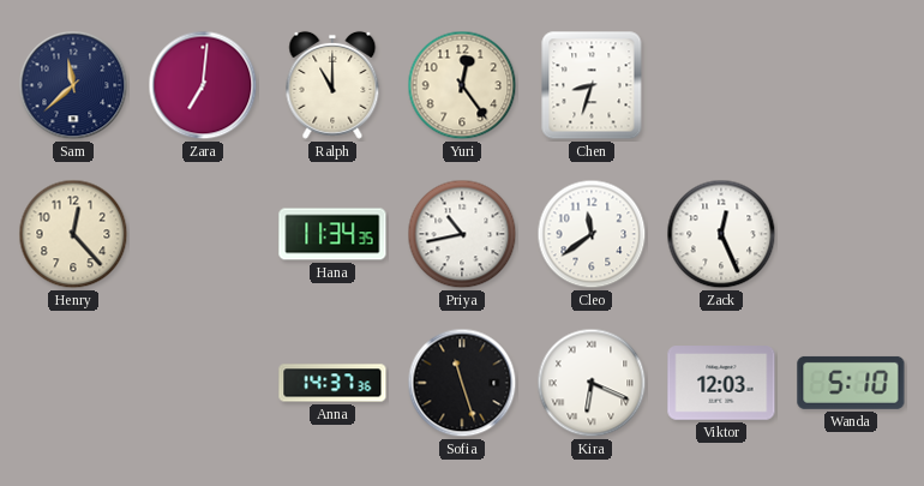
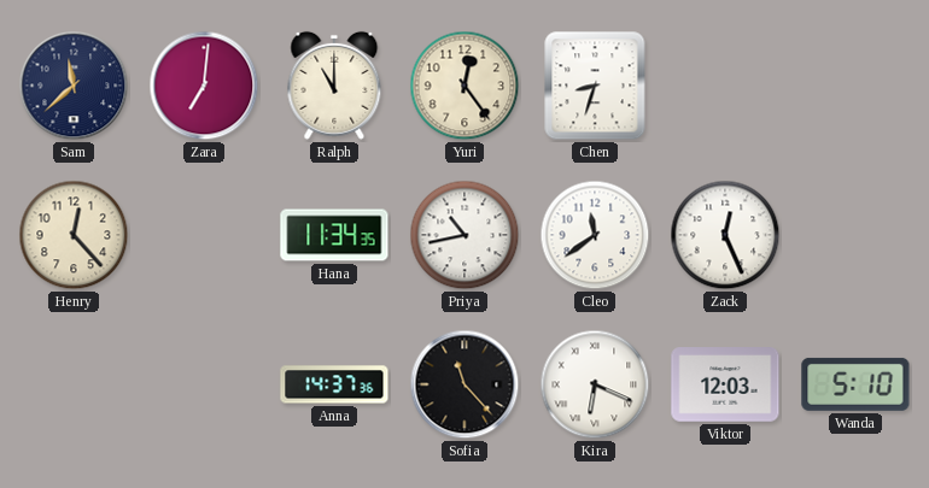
Sofia: 11:27 -> 11:23
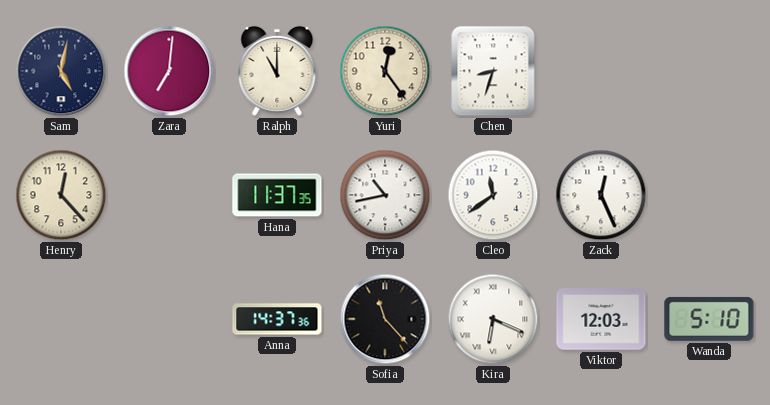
Sam: 11:38 -> 5:02
Hana: 11:34 -> 11:37
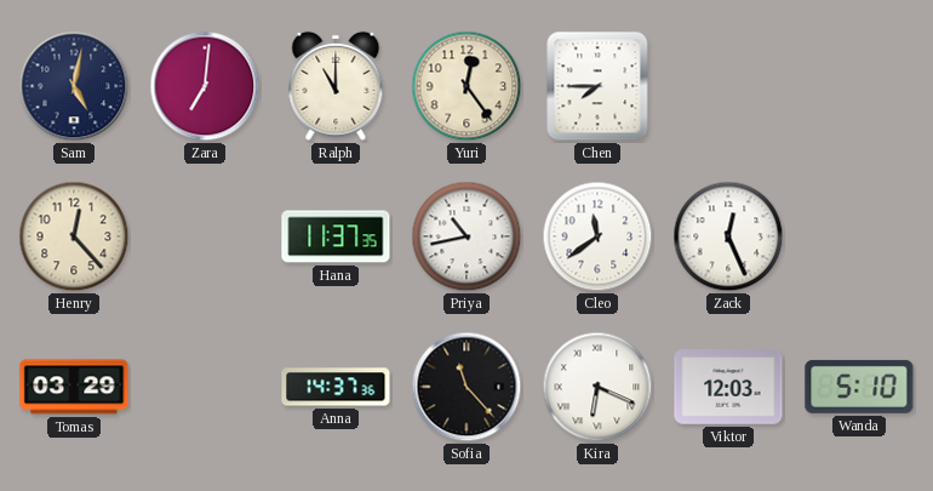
Chen: 8:33 -> 7:45
Tomas: none -> 03:29
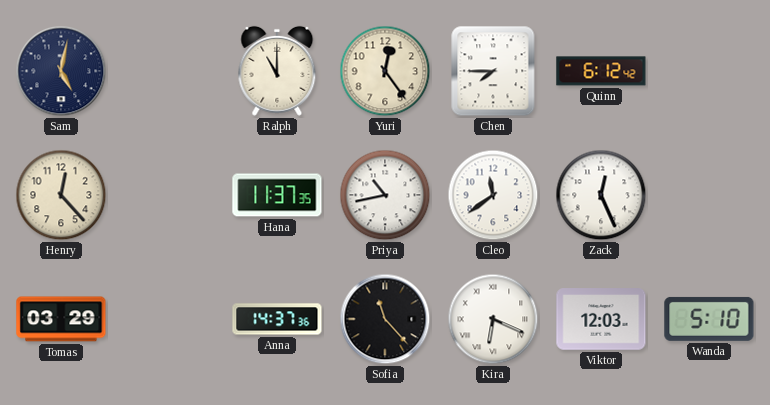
Zara: 7:01 -> none
Quinn: none -> 6:12
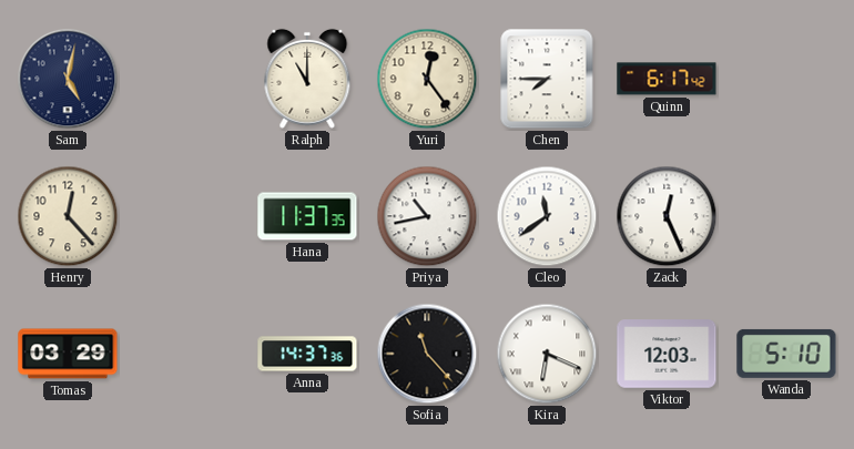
Quinn: 6:12 -> 6:17
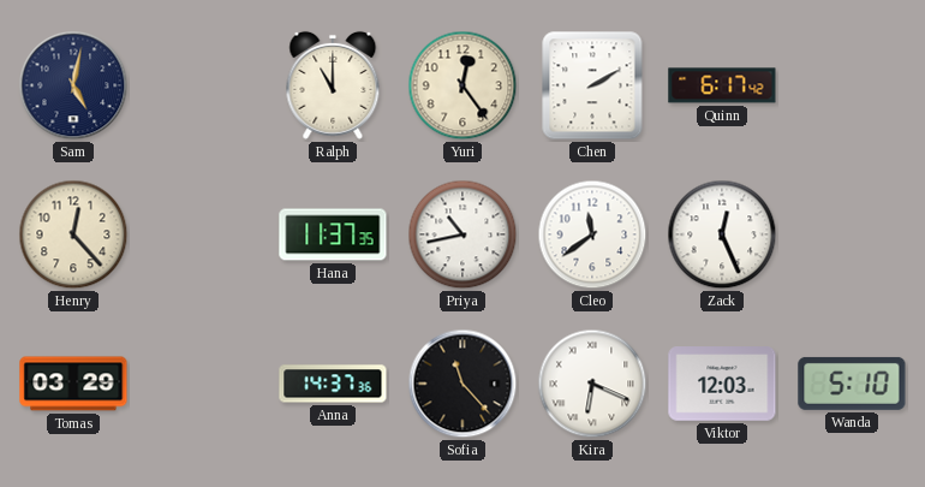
Chen: 7:45 -> 2:10
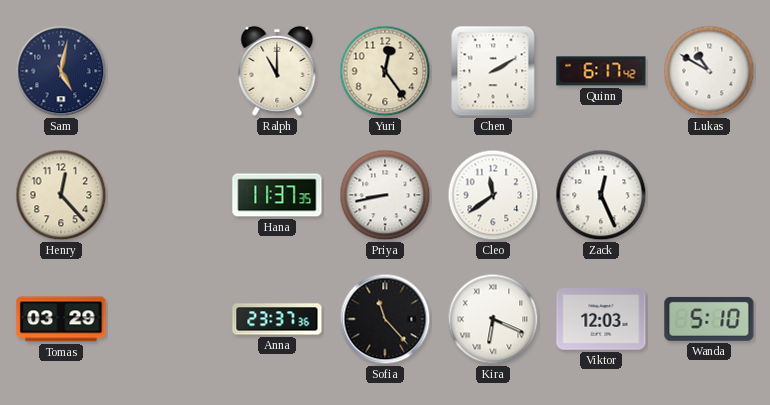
Lukas: none -> 10:50
Priya: 10:43 -> 8:43
Anna: 14:37 -> 23:37
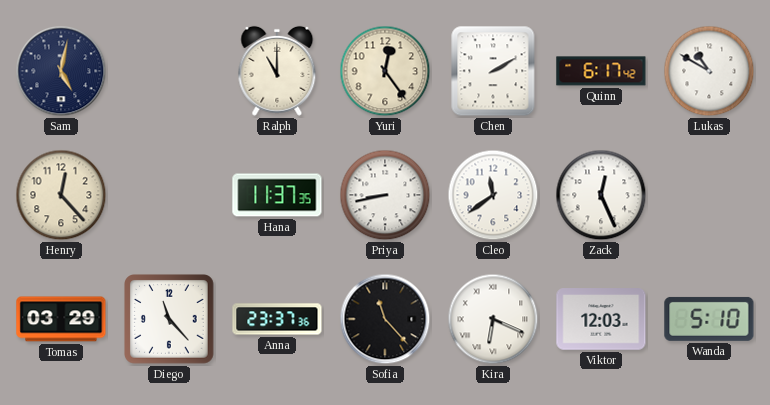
Diego: none -> 11:23
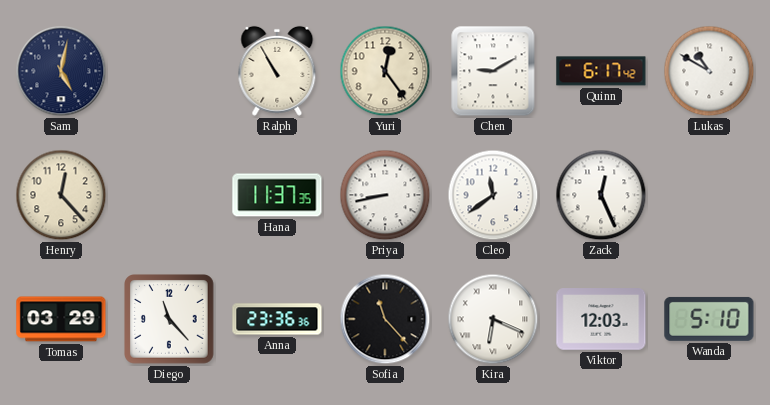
Ralph: 11:00 -> 10:55
Chen: 2:10 -> 9:10
Anna: 23:37 -> 23:36
